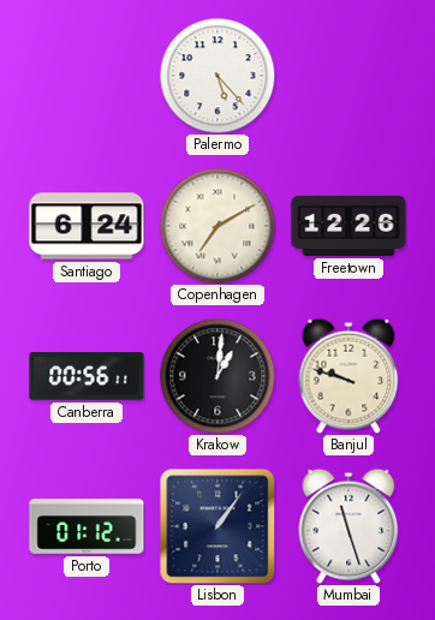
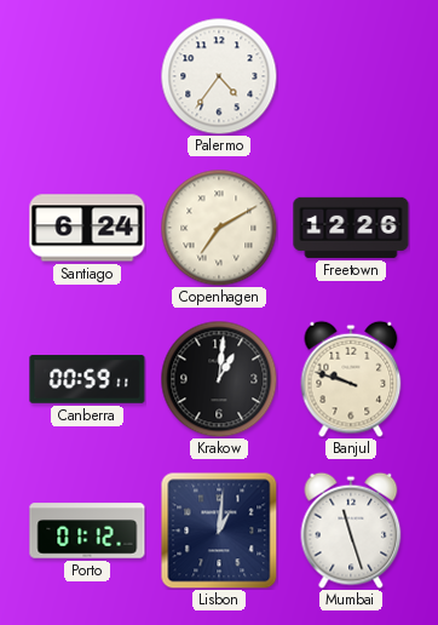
Palermo: 5:23 -> 4:36
Canberra: 00:56 -> 00:59
Lisbon: 1:06 -> 1:01
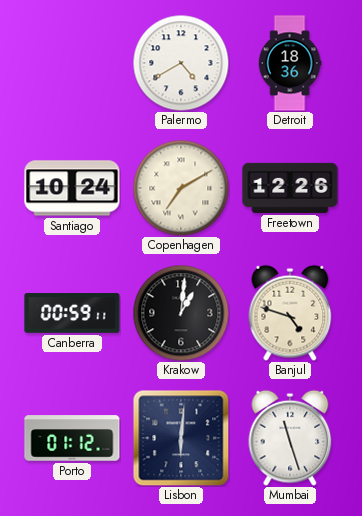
Palermo: 4:36 -> 4:40
Detroit: none -> 18:36
Santiago: 6:24 -> 10:24
Banjul: 9:48 -> 4:48
Lisbon: 1:01 -> 6:01
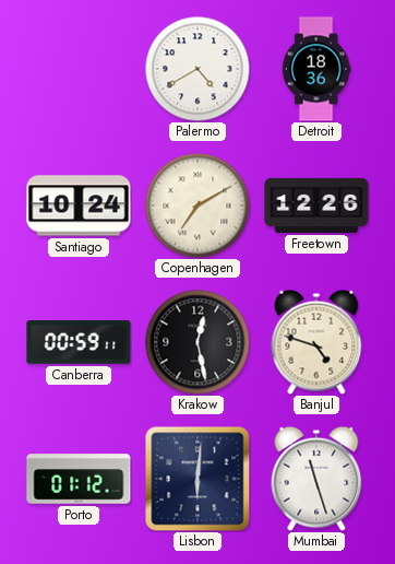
Krakow: 1:01 -> 12:28
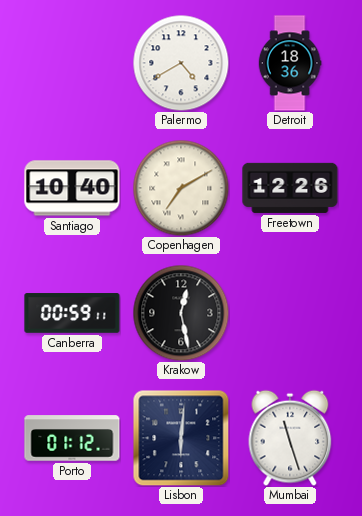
Santiago: 10:24 -> 10:40
Banjul: 4:48 -> none
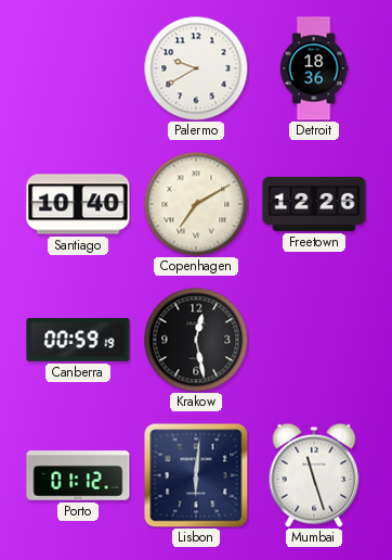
Palermo: 4:40 -> 9:40
Canberra: 00:59:11 -> 00:59:19
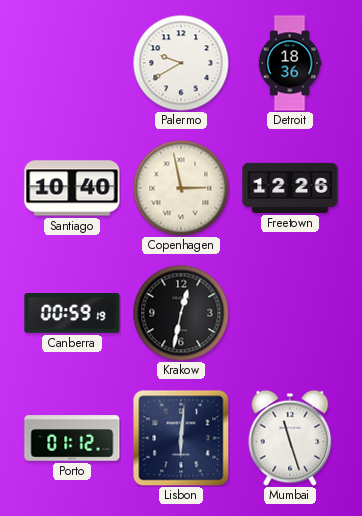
Copenhagen: 7:10 -> 2:58
Krakow: 12:28 -> 12:32
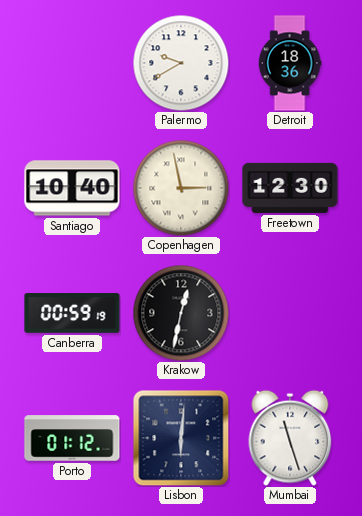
Freetown: 12:26 -> 12:30
